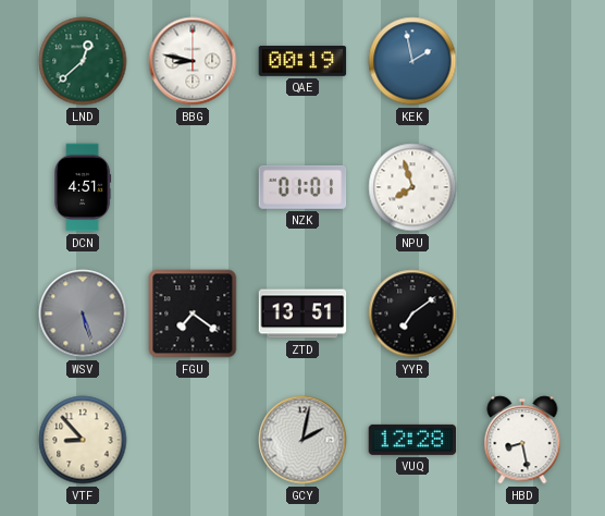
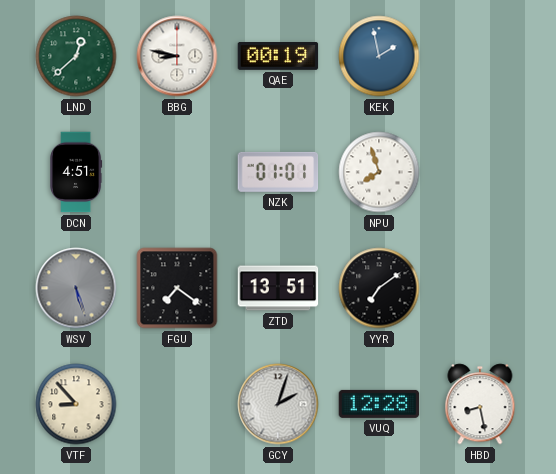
GCY: 2:02 -> 2:03
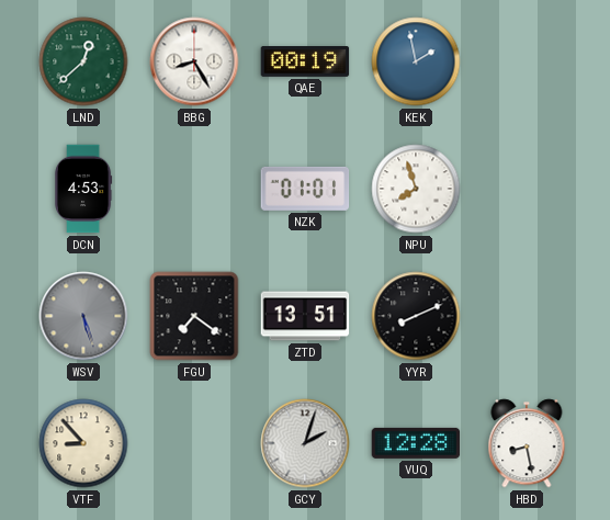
BBG: 8:47 -> 8:25
DCN: 4:51 -> 4:53
YYR: 7:09 -> 8:11
